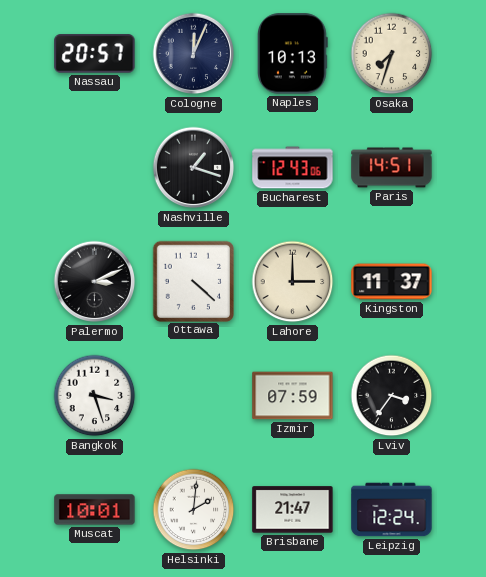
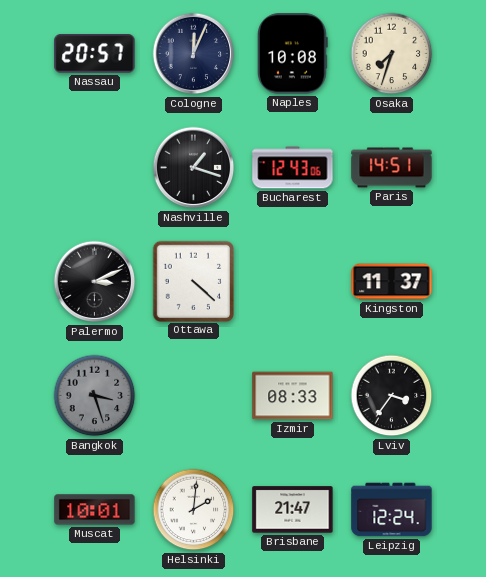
Naples: 10:13 -> 10:08
Lahore: 3:00 -> none
Bangkok dial: white -> grey
Izmir: 07:59 -> 08:33
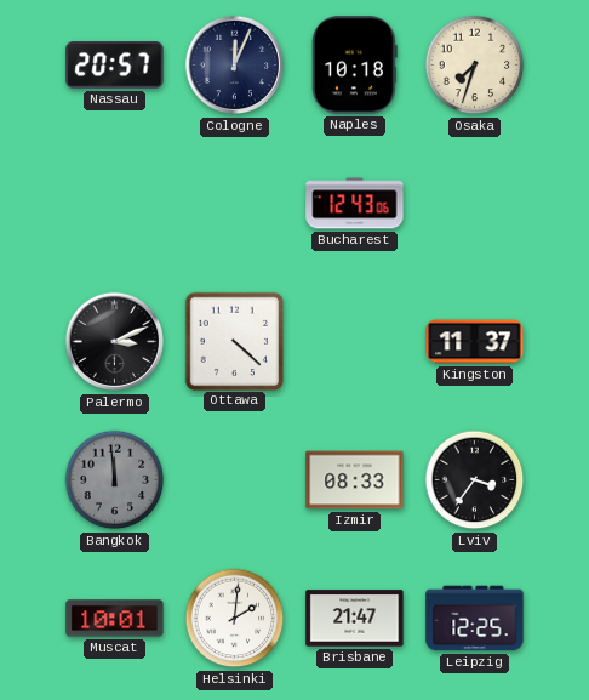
Naples: 10:08 -> 10:18
Nashville: 1:18 -> none
Paris: 14:51 -> none
Bangkok: 3:27 -> 11:59
Leipzig: 12:24 -> 12:25
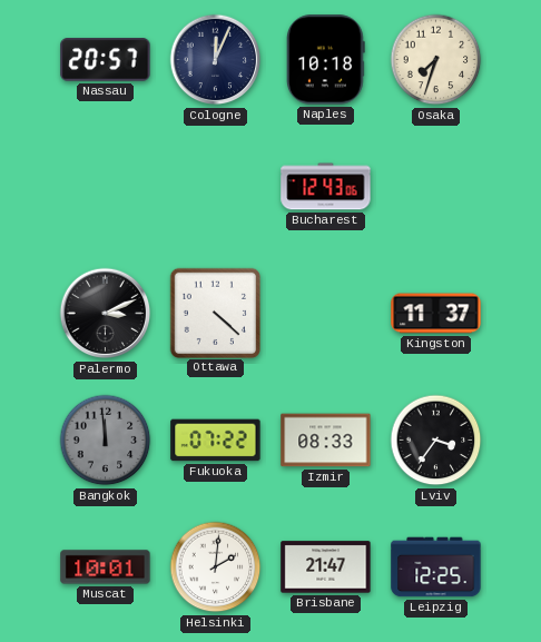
Fukuoka: none -> 07:22
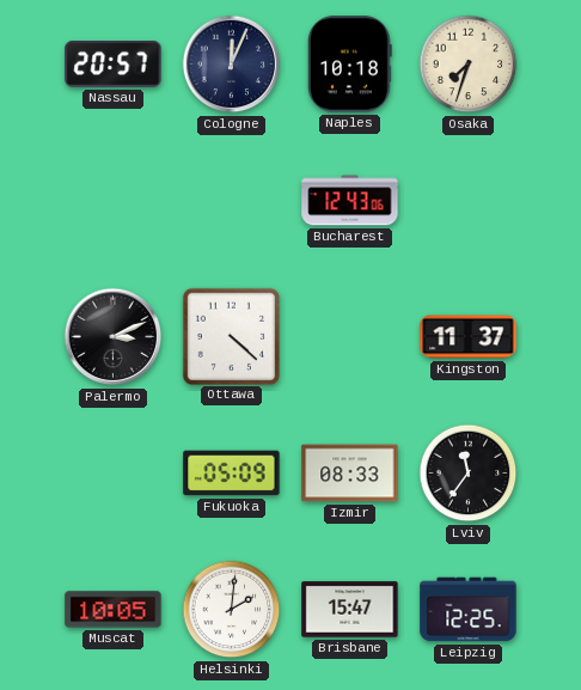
Bangkok: 11:59 -> none
Fukuoka: 07:22 -> 05:09
Lviv: 3:36 -> 11:36
Muscat: 10:01 -> 10:05
Brisbane: 21:47 -> 15:47
